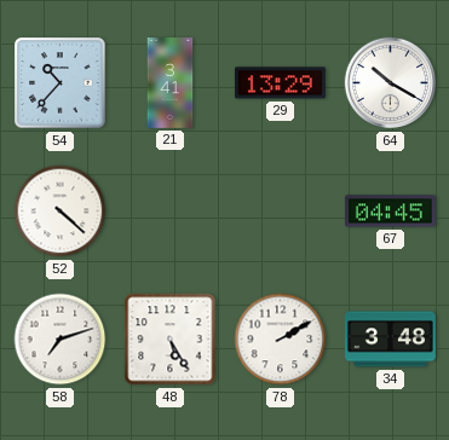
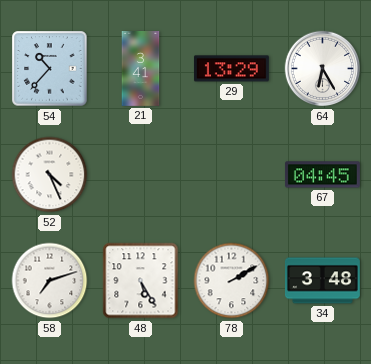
64: 10:20 -> 6:25
52: 4:22 -> 4:26
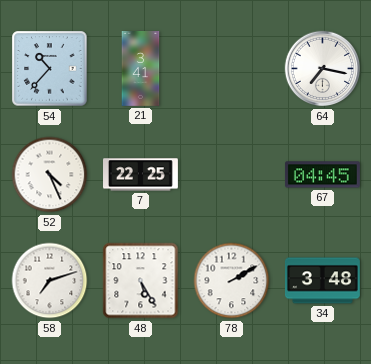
29: 13:29 -> none
64: 6:25 -> 7:17
7: none -> 22:25
